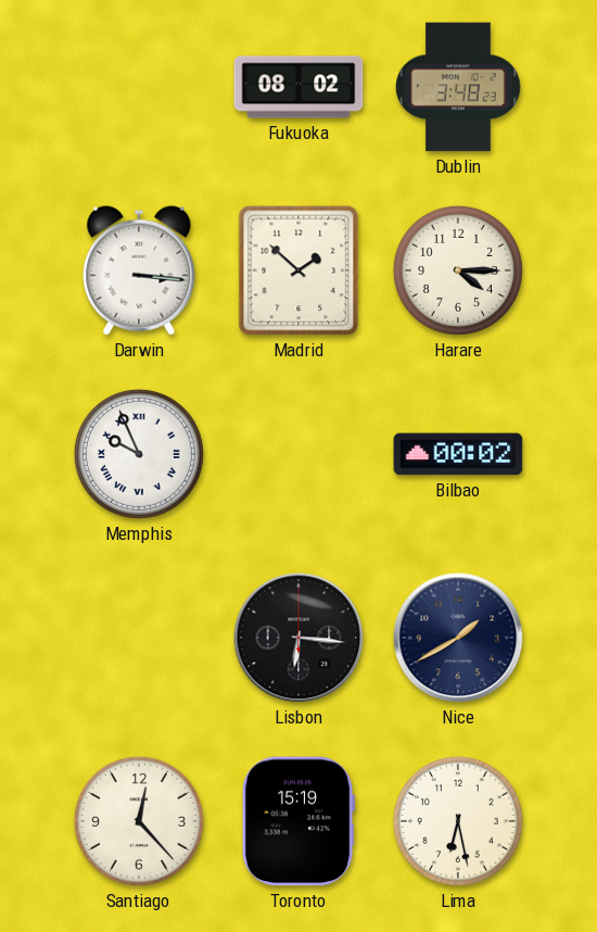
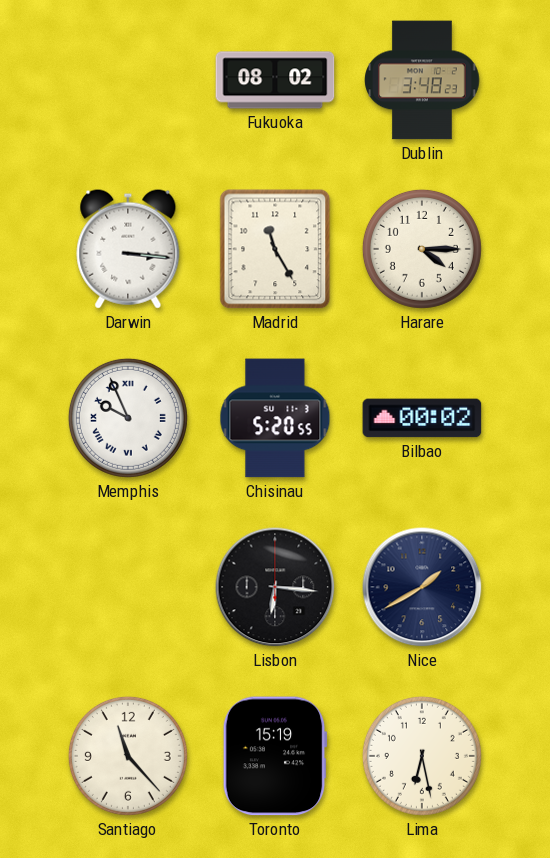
Madrid: 1:52 -> 11:25
Chisinau: none -> 5:20
Santiago: 12:23 -> 11:23
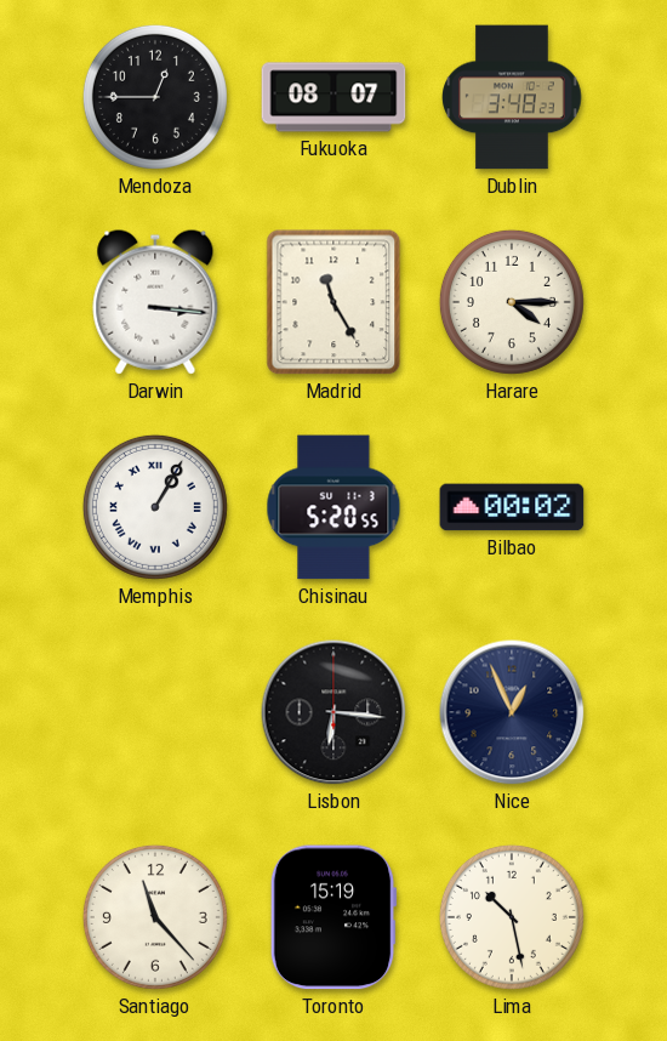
Mendoza: none -> 12:45
Fukuoka: 08:02 -> 08:07
Memphis: 9:56 -> 1:05
Nice: 1:40 -> 12:56
Lima: 6:28 -> 10:28
